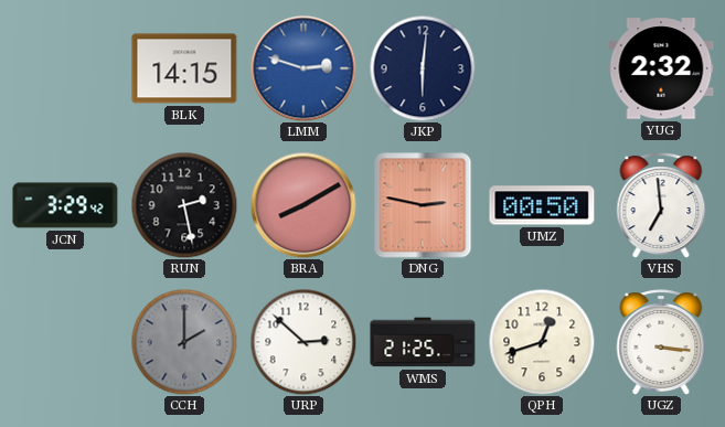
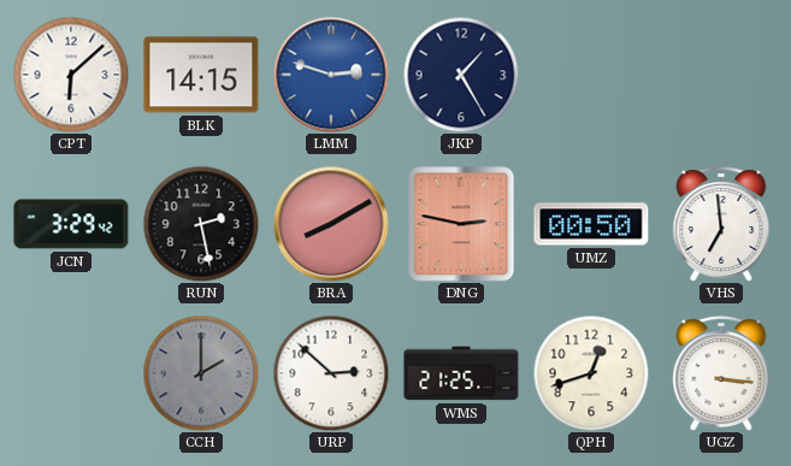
CPT: none -> 6:08
JKP: 6:01 -> 1:25
YUG: 2:32 -> none
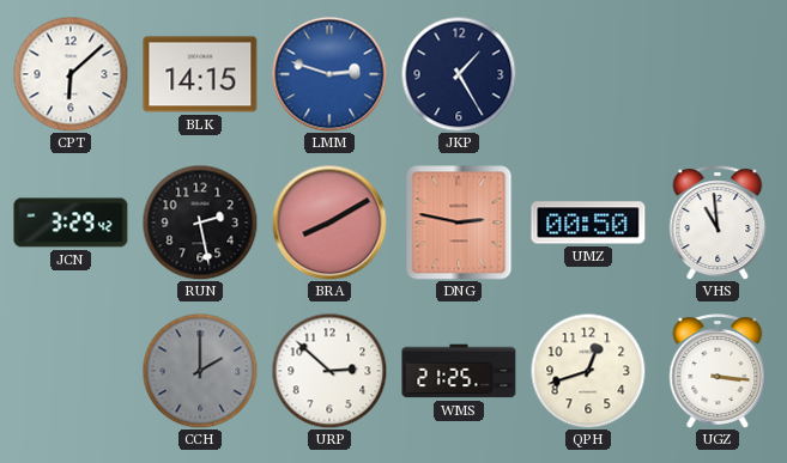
VHS: 6:59 -> 10:59
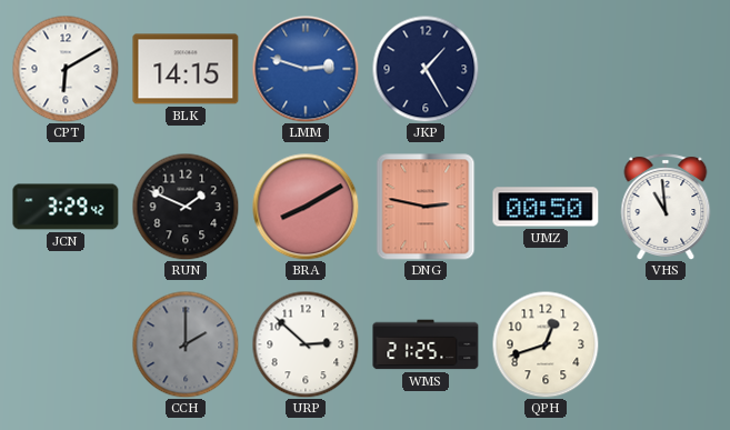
CPT: 6:08 -> 6:10
RUN: 2:28 -> 1:49
UGZ: 3:16 -> none
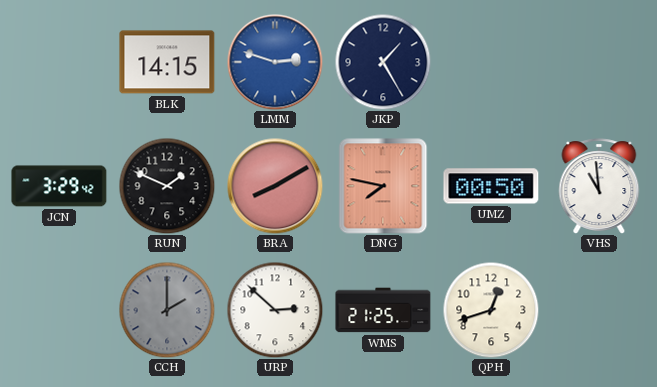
CPT: 6:10 -> none
DNG: 2:47 -> 7:47
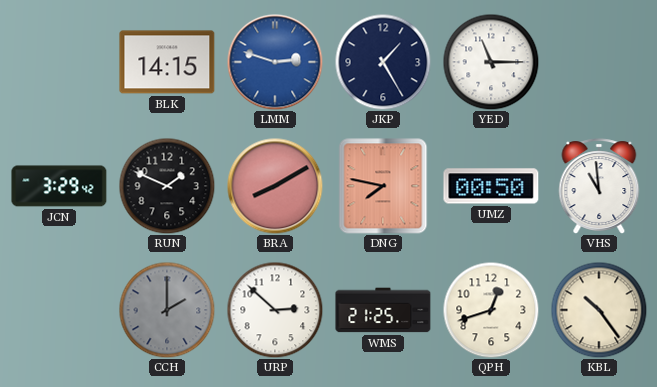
YED: none -> 11:15
KBL: none -> 10:24
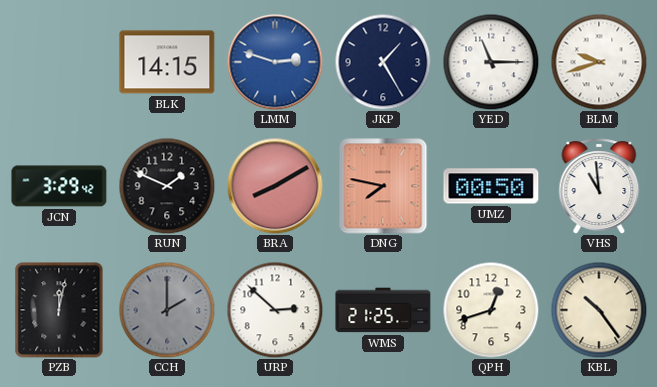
BLM: none -> 9:42
PZB: none -> 12:02
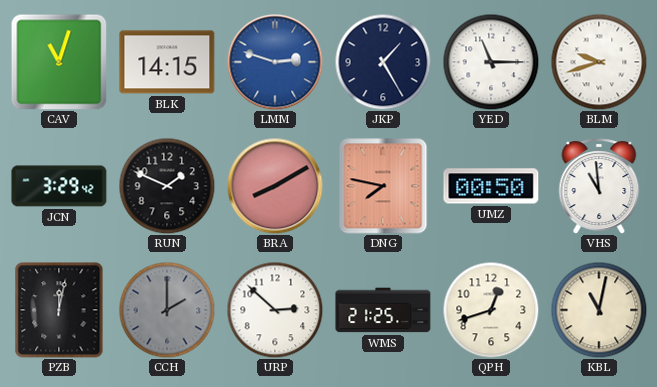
CAV: none -> 11:03
KBL: 10:24 -> 11:02
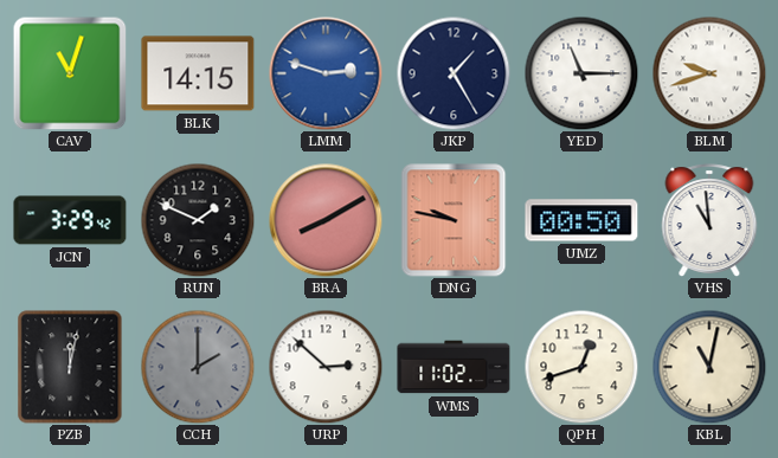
DNG: 7:47 -> 9:47
WMS: 21:25 -> 11:02
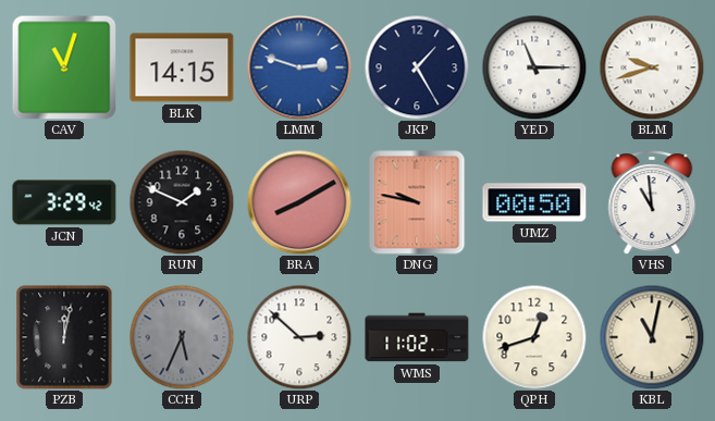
CCH: 2:00 -> 5:34
